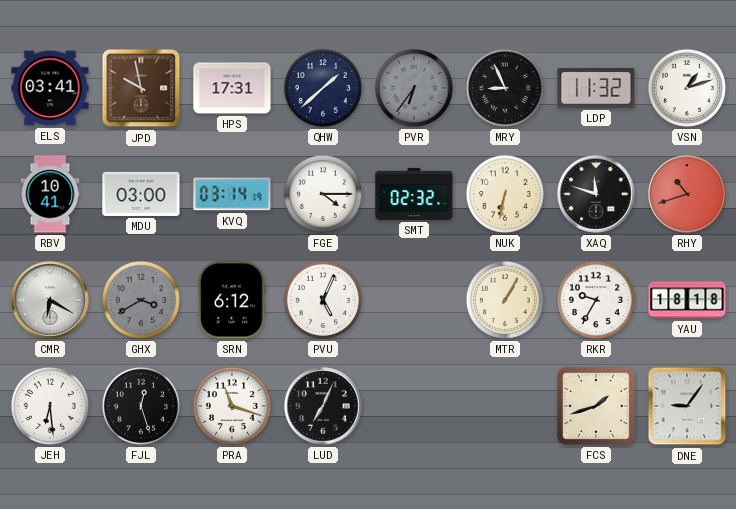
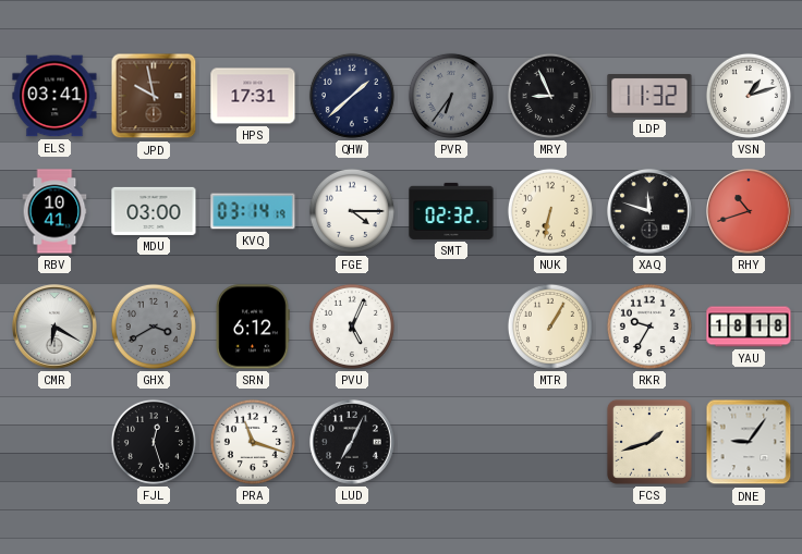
JEH: 6:29 -> none
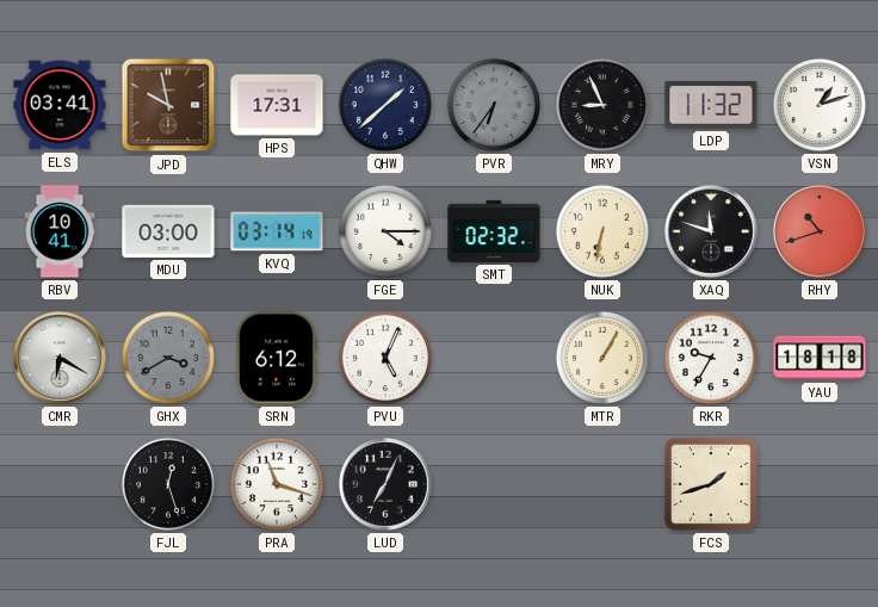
DNE: 9:06 -> none
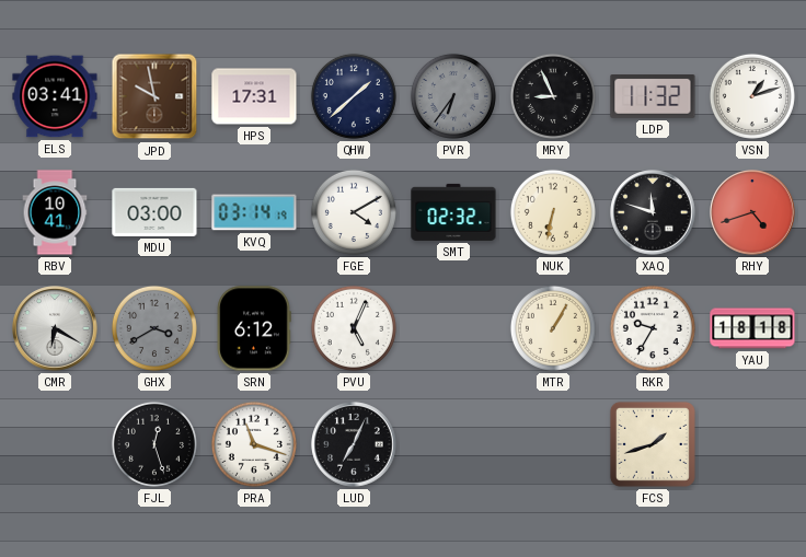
FGE: 4:15 -> 4:10
RHY: 10:42 -> 4:42
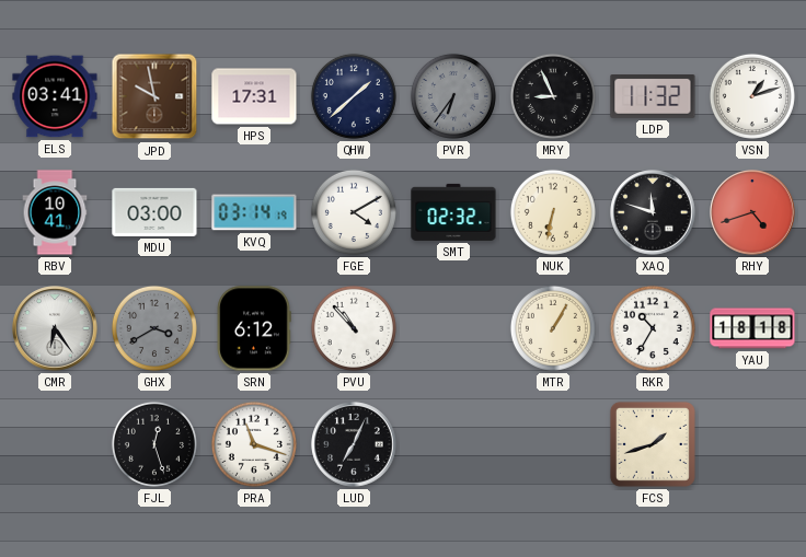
CMR: 6:20 -> 6:24
PVU: 5:04 -> 10:53
RKR: 9:35 -> 10:35
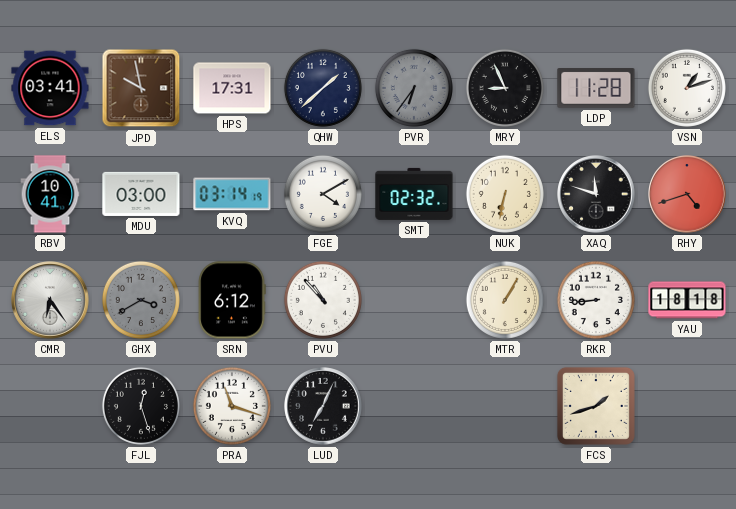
LDP: 11:32 -> 11:28
RKR: 10:35 -> 8:44
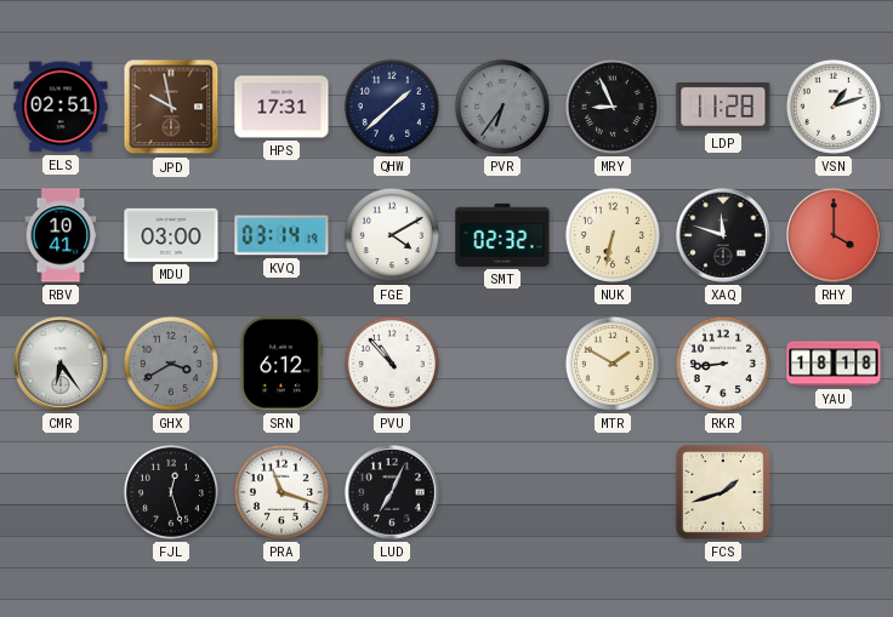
ELS: 03:41 -> 02:51
RHY: 4:42 -> 4:00
MTR: 1:05 -> 1:50
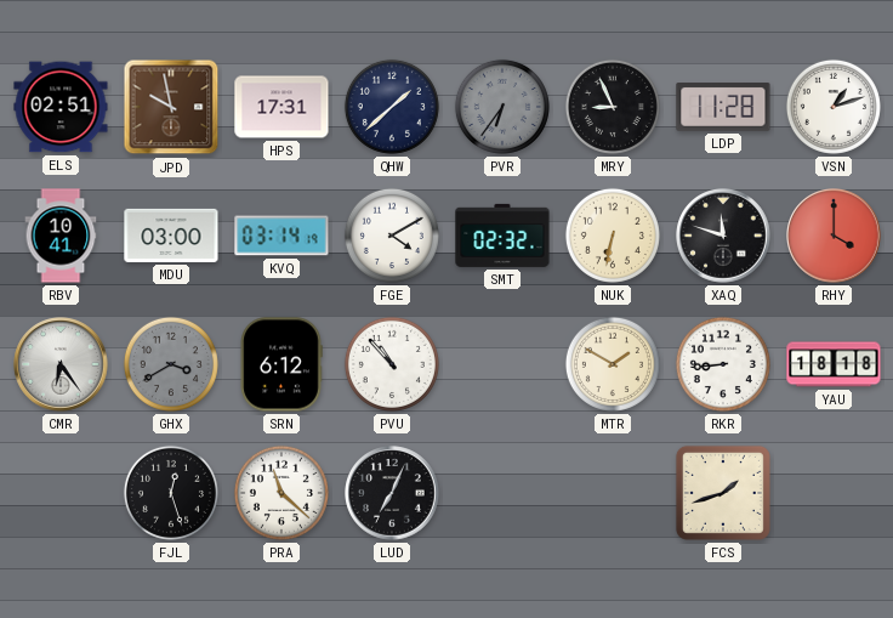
PRA: 11:18 -> 11:22
